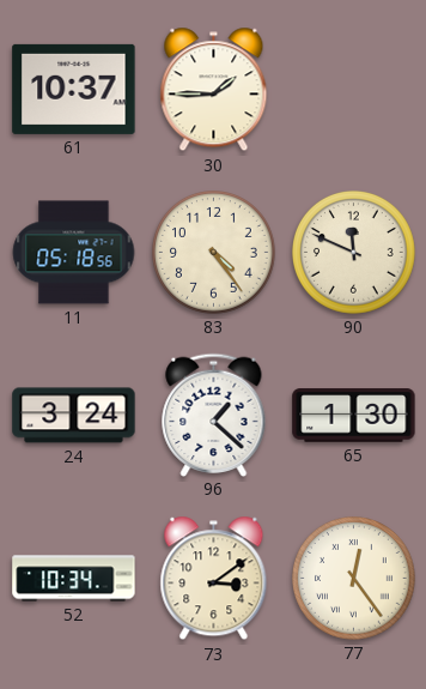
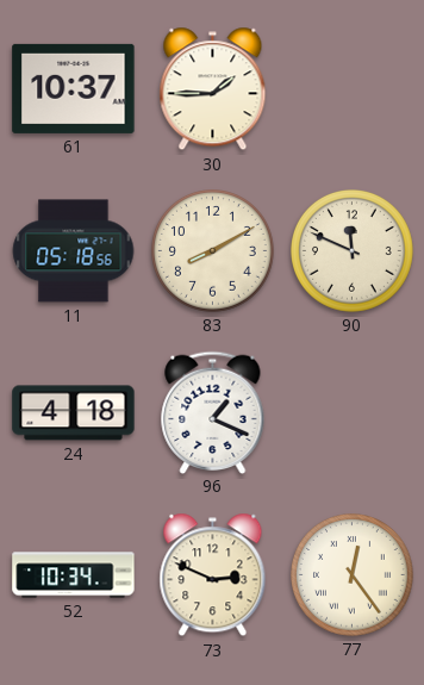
83: 4:24 -> 8:10
24: 3:24 -> 4:18
96: 1:22 -> 1:19
65: 1:30 -> none
73: 3:09 -> 2:49
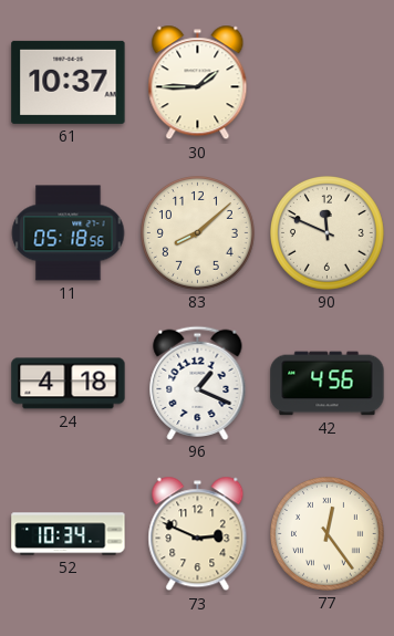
83: 8:10 -> 8:08
42: none -> 4:56
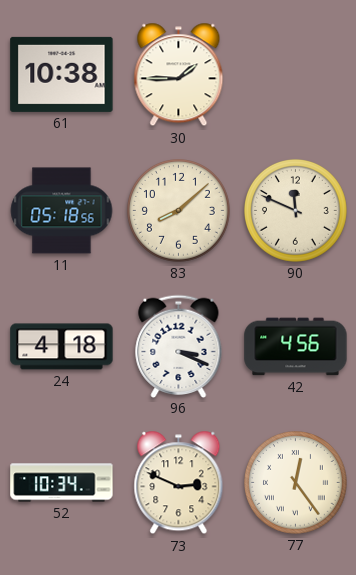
61: 10:37 -> 10:38
96: 1:19 -> 3:19
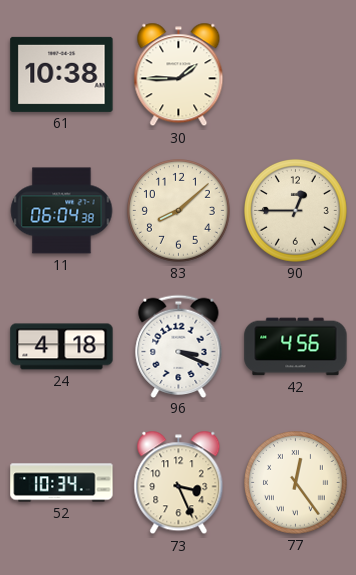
11: 05:18 -> 06:04
90: 11:49 -> 12:45
73: 2:49 -> 3:26
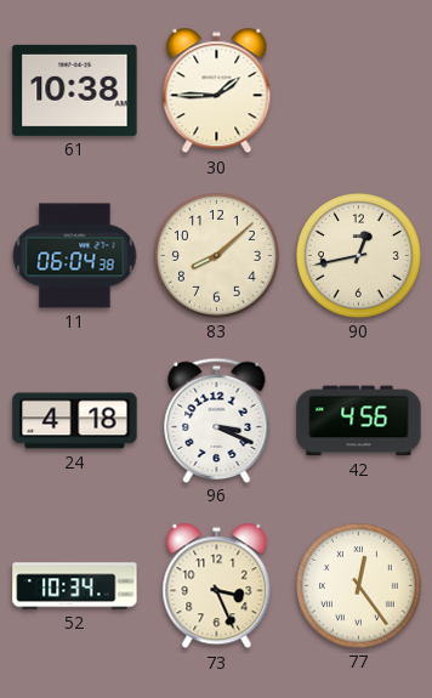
90: 12:45 -> 12:43
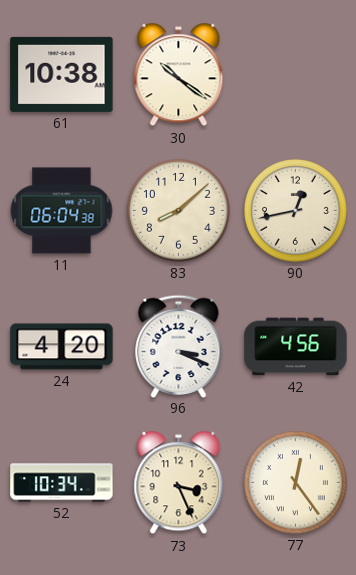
30: 1:45 -> 10:21
24: 4:18 -> 4:20
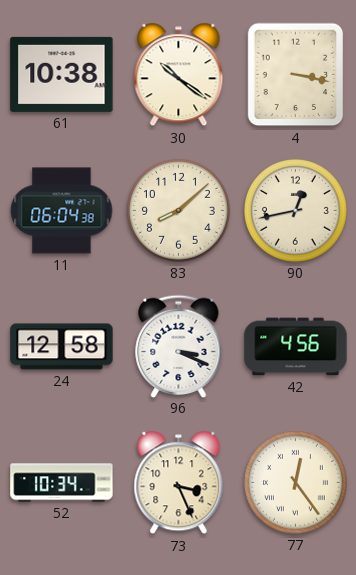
4: none -> 3:17
24: 4:20 -> 12:58
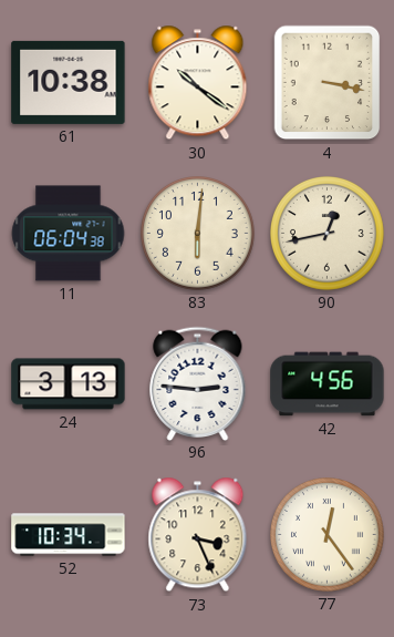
83: 8:08 -> 6:01
24: 12:58 -> 3:13
96: 3:19 -> 2:46
